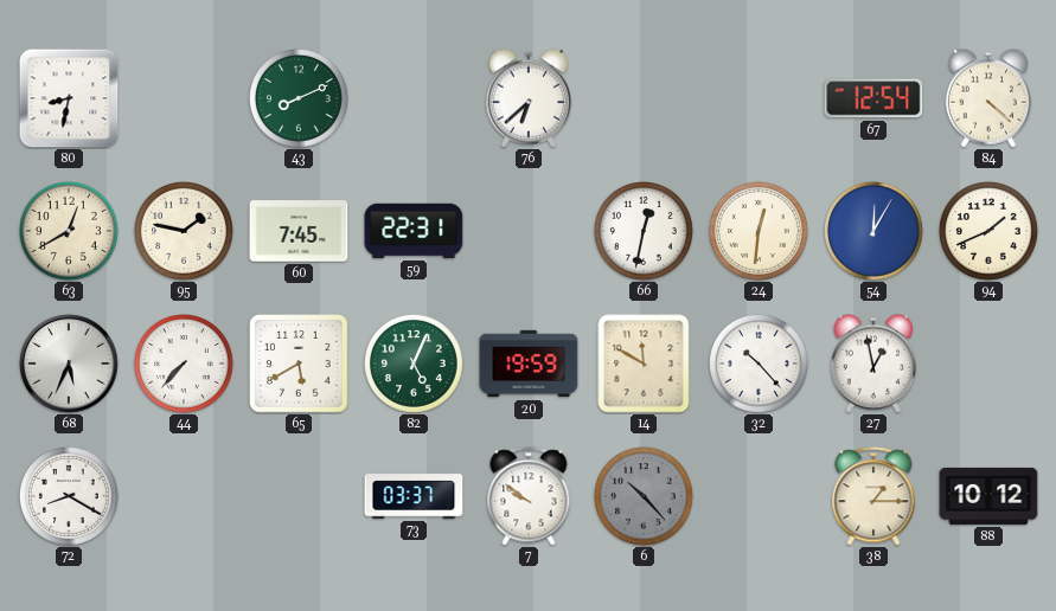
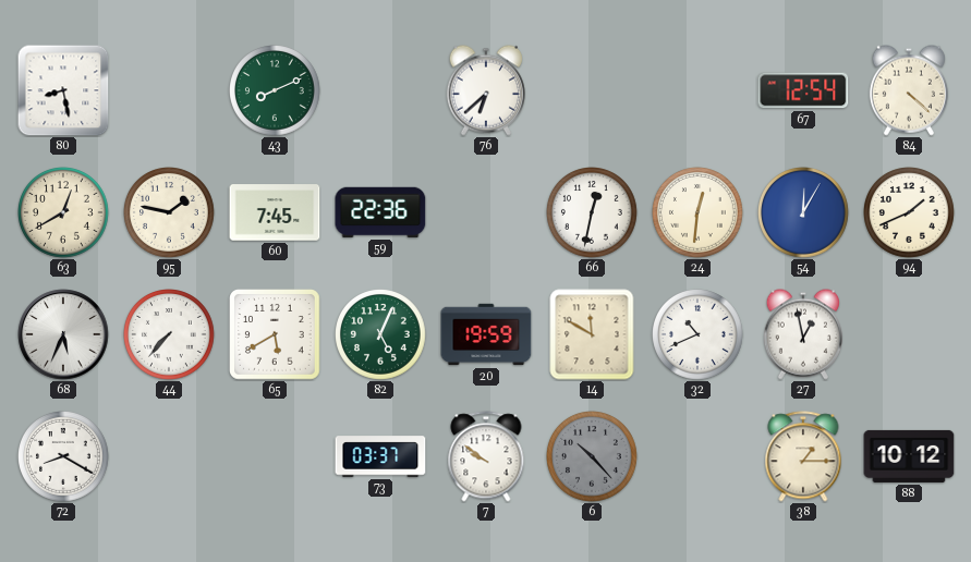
80: 8:32 -> 8:28
59: 22:31 -> 22:36
32: 10:23 -> 10:41
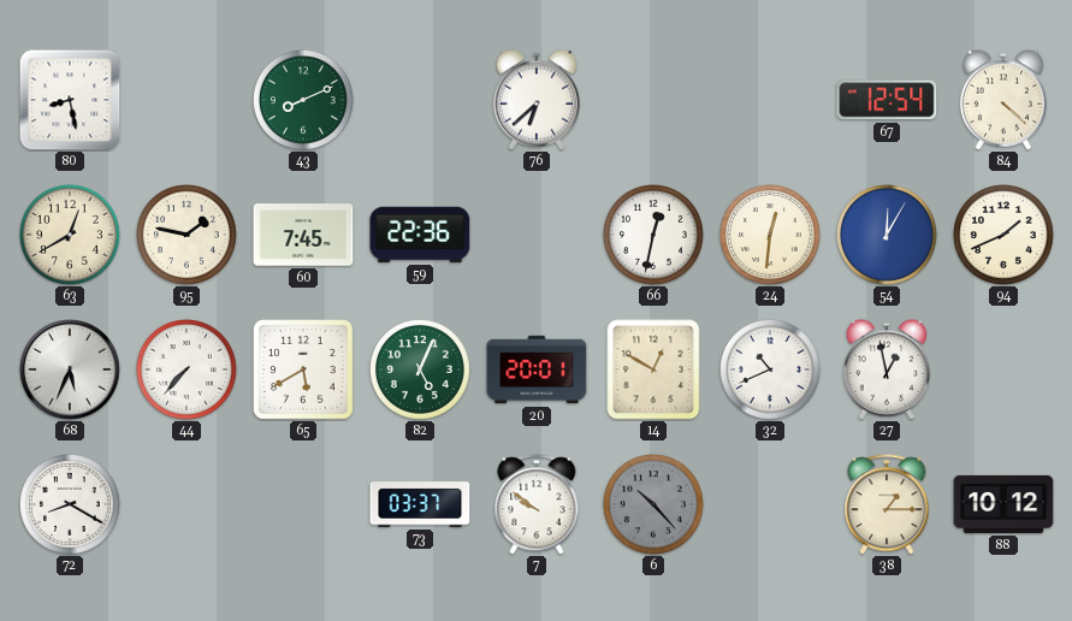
20: 19:59 -> 20:01
14: 11:50 -> 12:50
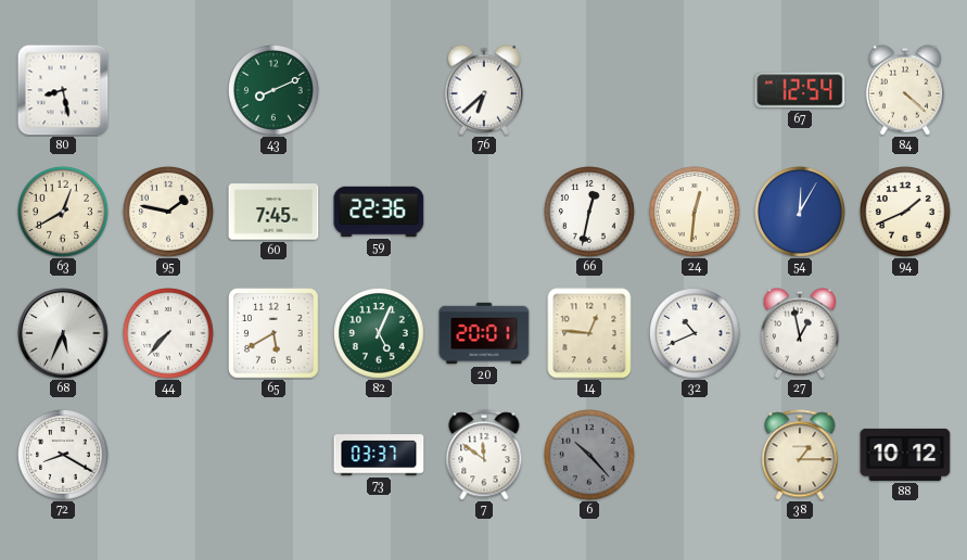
14: 12:50 -> 12:46
7: 9:51 -> 11:51
